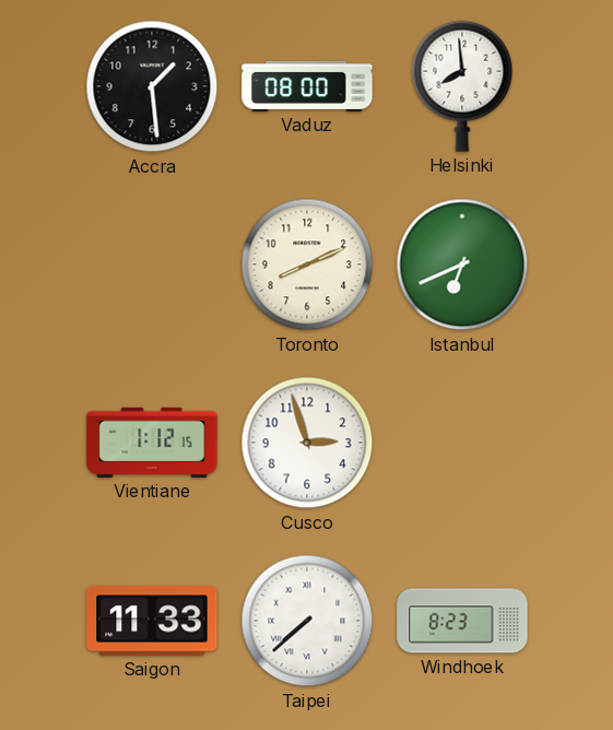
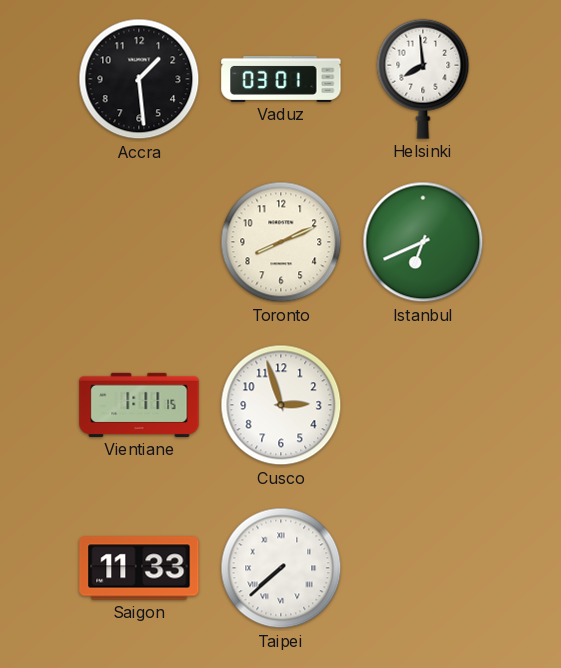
Vaduz: 08:00 -> 03:01
Vientiane: 1:12 -> 1:11
Windhoek: 8:23 -> none
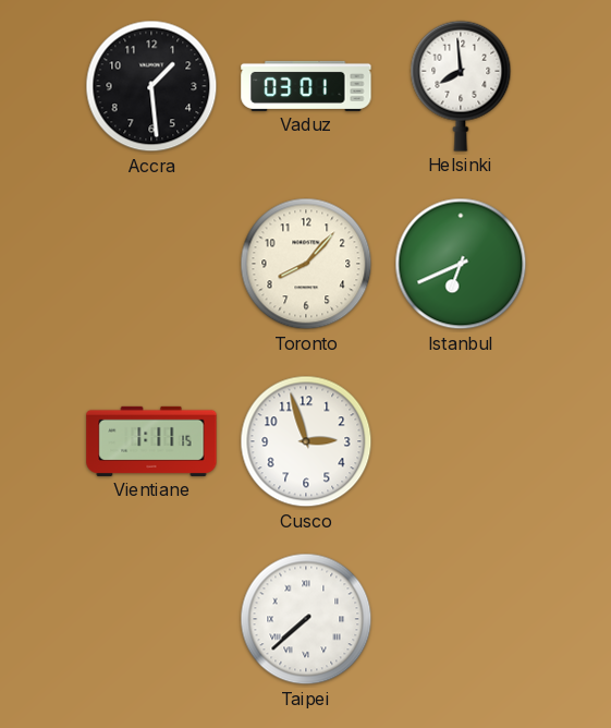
Toronto: 8:11 -> 8:07
Saigon: 11:33 -> none
